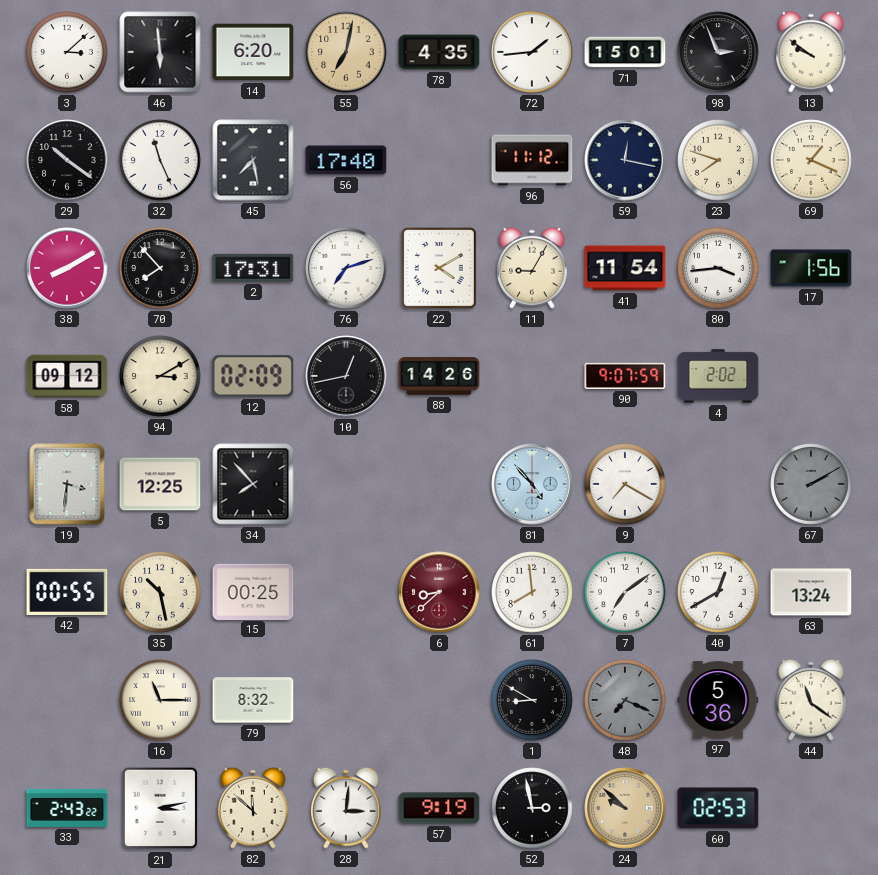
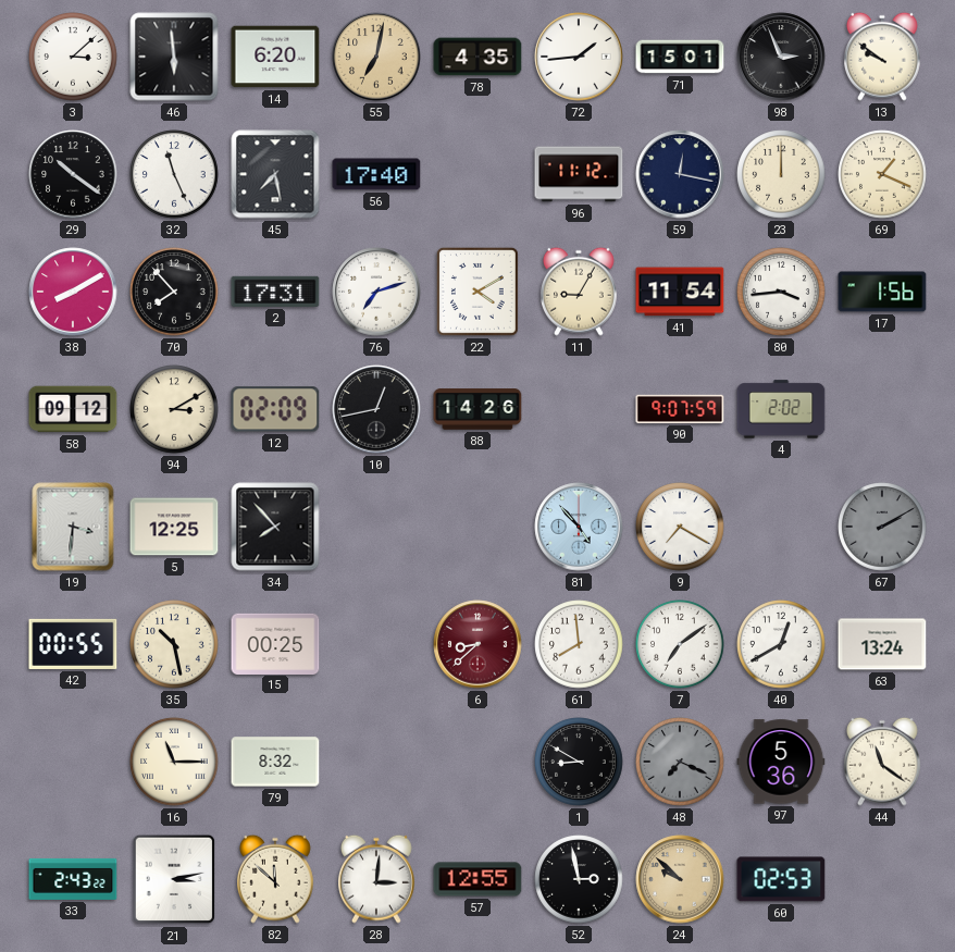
23: 7:48 -> 12:00
57: 9:19 -> 12:55
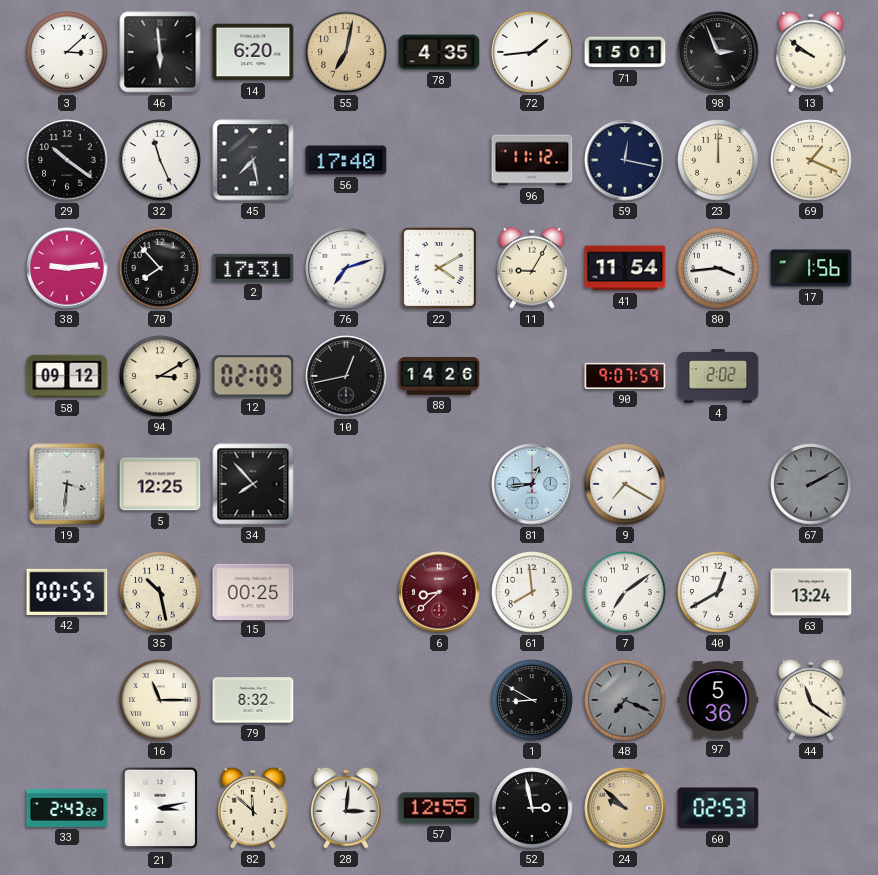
38: 8:10 -> 9:14
81: 4:53 -> 12:44
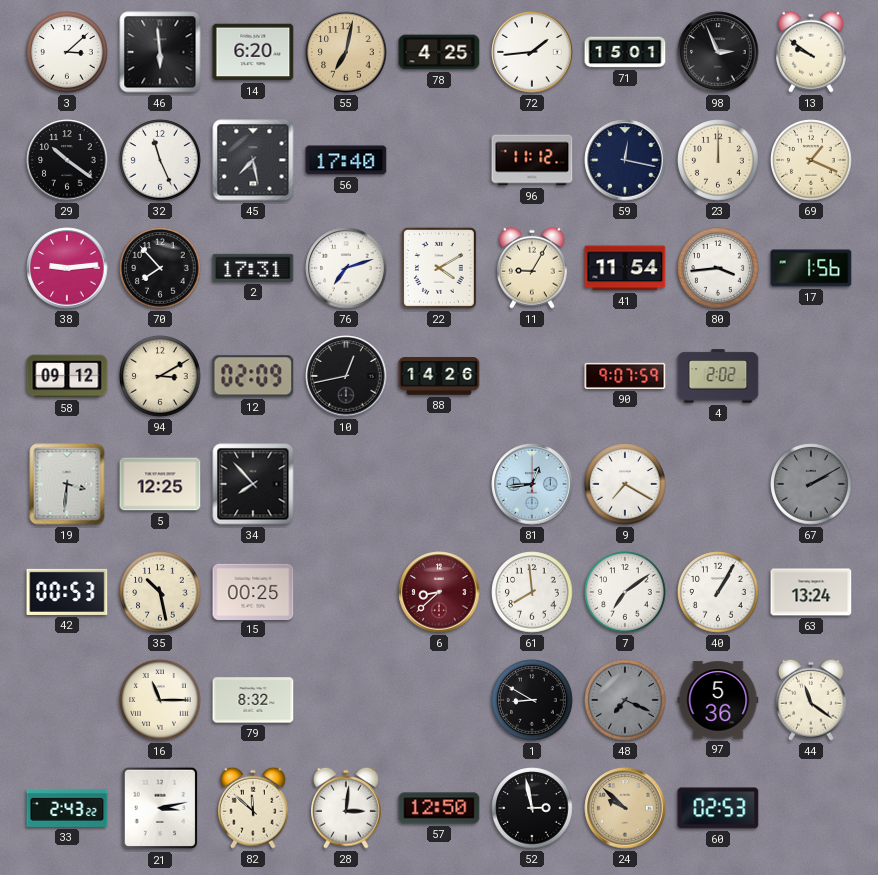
78: 4:35 -> 4:25
42: 00:55 -> 00:53
40: 12:40 -> 1:05
57: 12:55 -> 12:50
